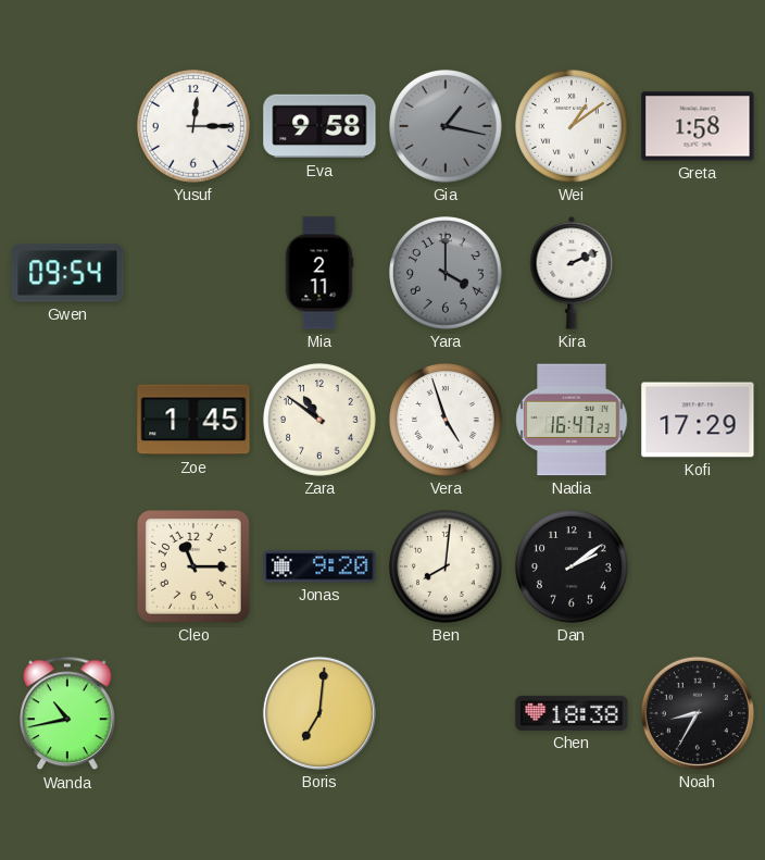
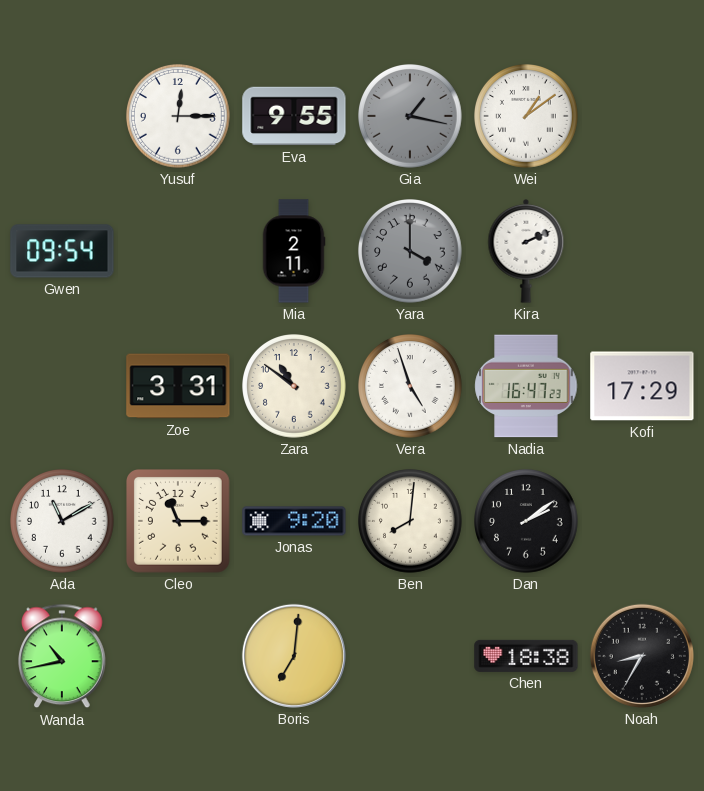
Eva: 9:58 -> 9:55
Greta: 1:58 -> none
Zoe: 1:45 -> 3:31
Ada: none -> 11:10
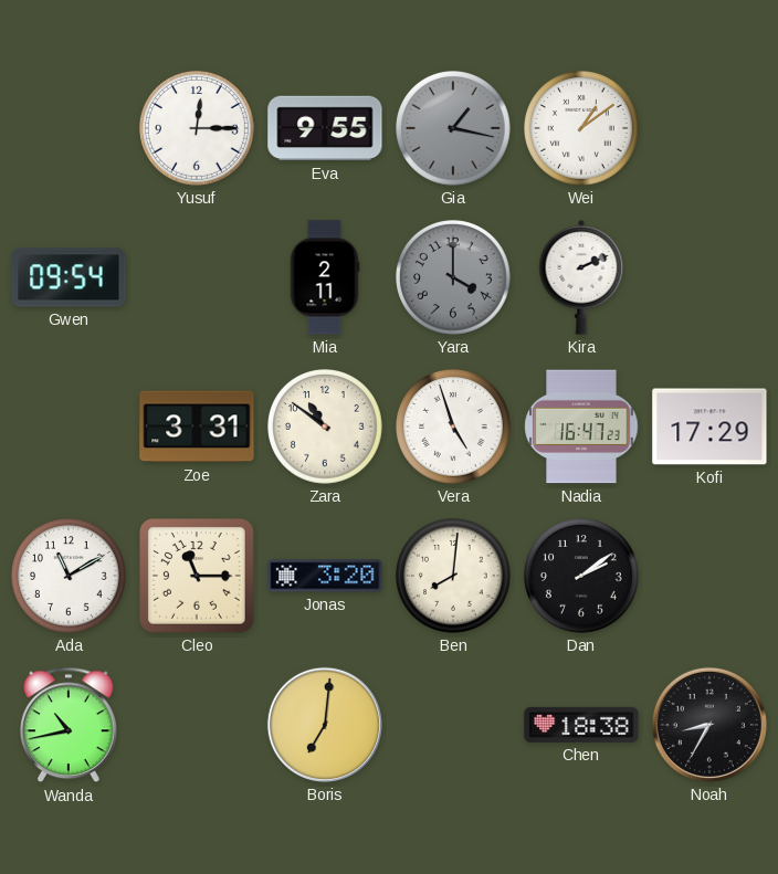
Jonas: 9:20 -> 3:20
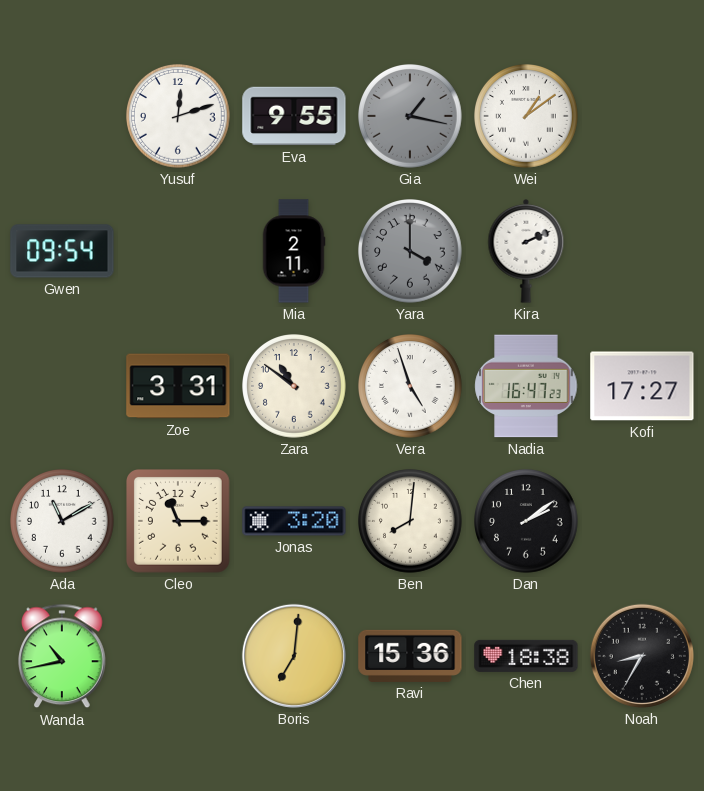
Yusuf: 12:15 -> 12:12
Kofi: 17:29 -> 17:27
Ravi: none -> 15:36
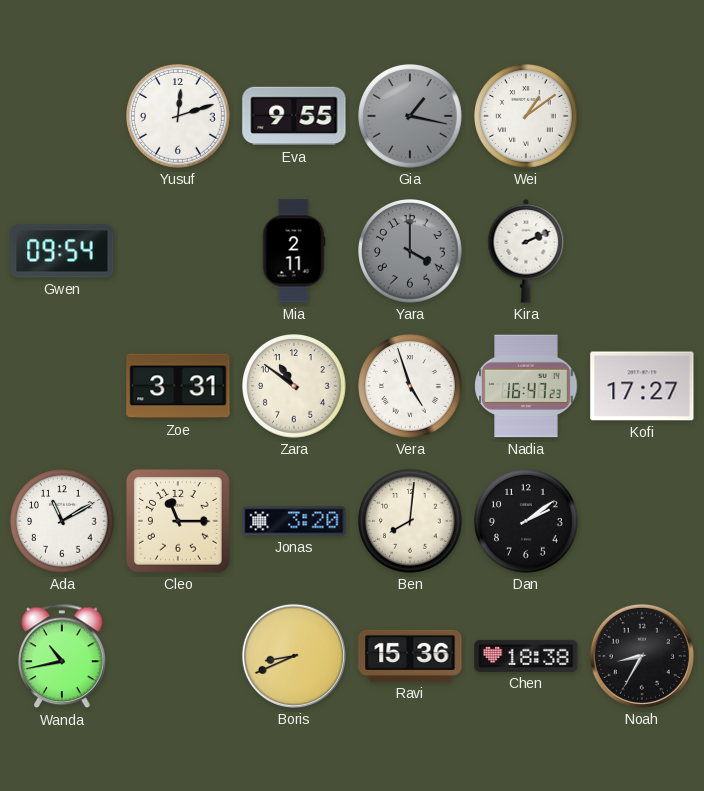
Boris: 7:01 -> 8:41
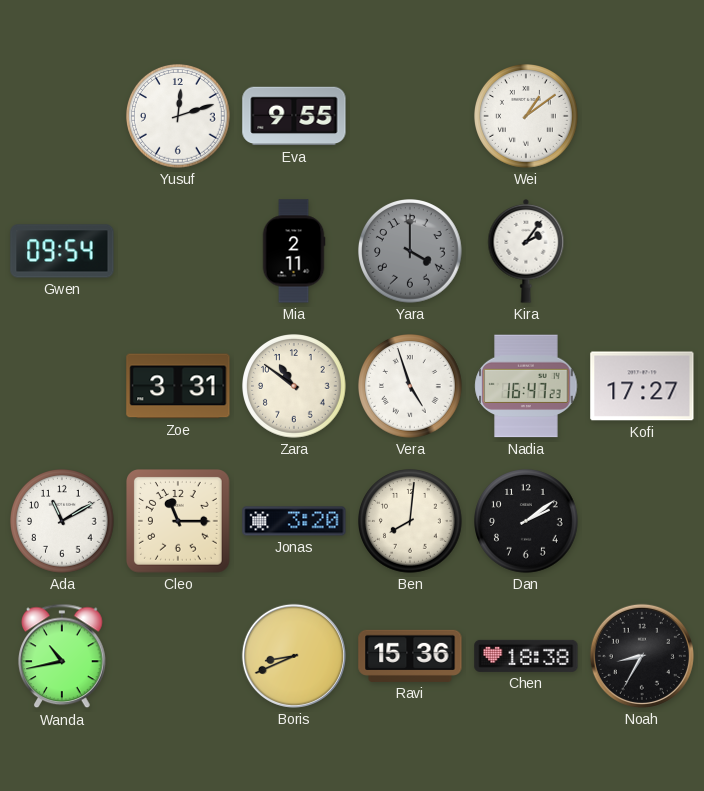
Gia: 1:17 -> none
Kira: 2:11 -> 2:06
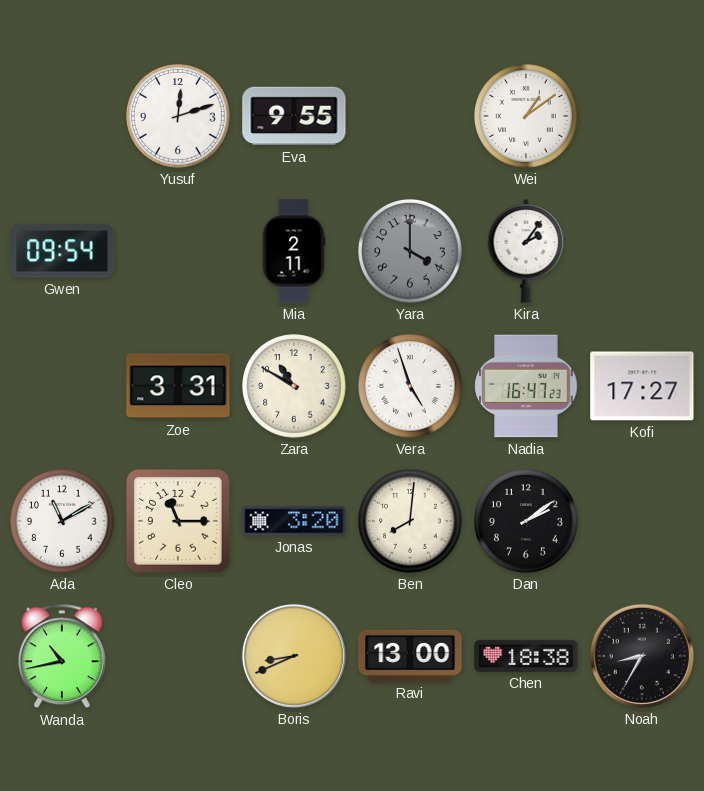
Zara: 10:51 -> 10:50
Ravi: 15:36 -> 13:00
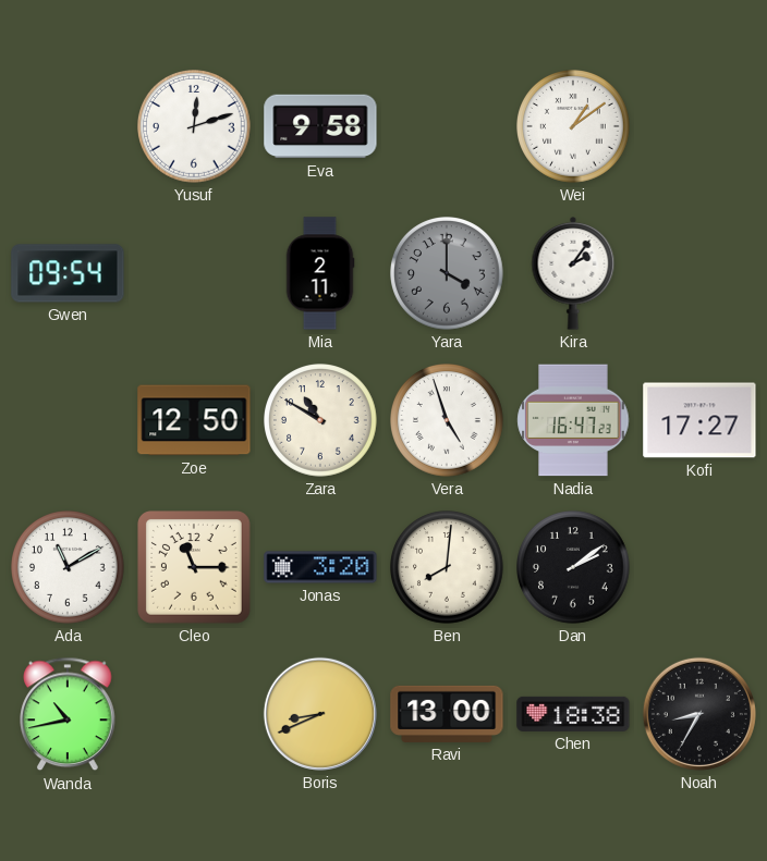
Eva: 9:55 -> 9:58
Zoe: 3:31 -> 12:50
